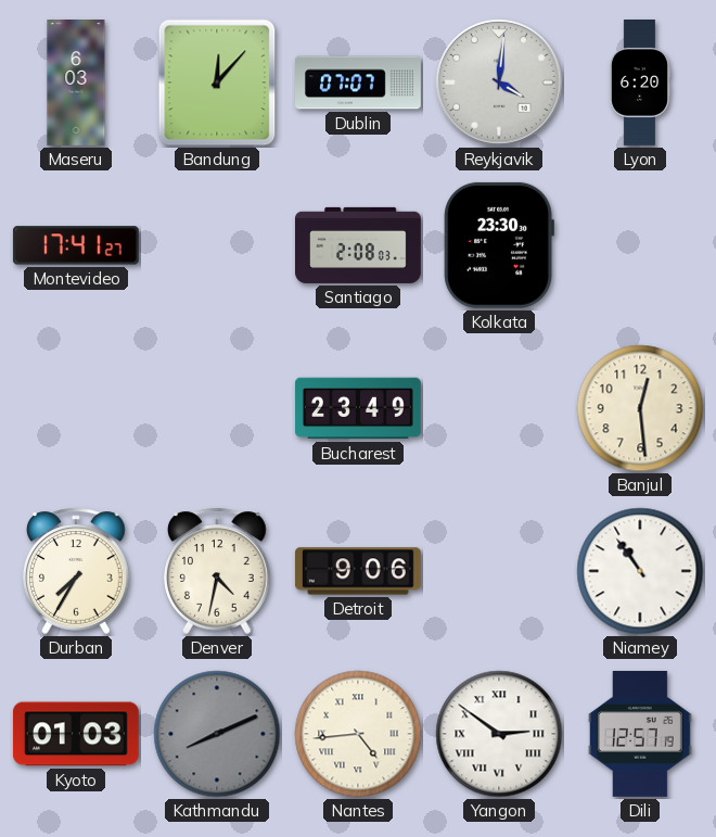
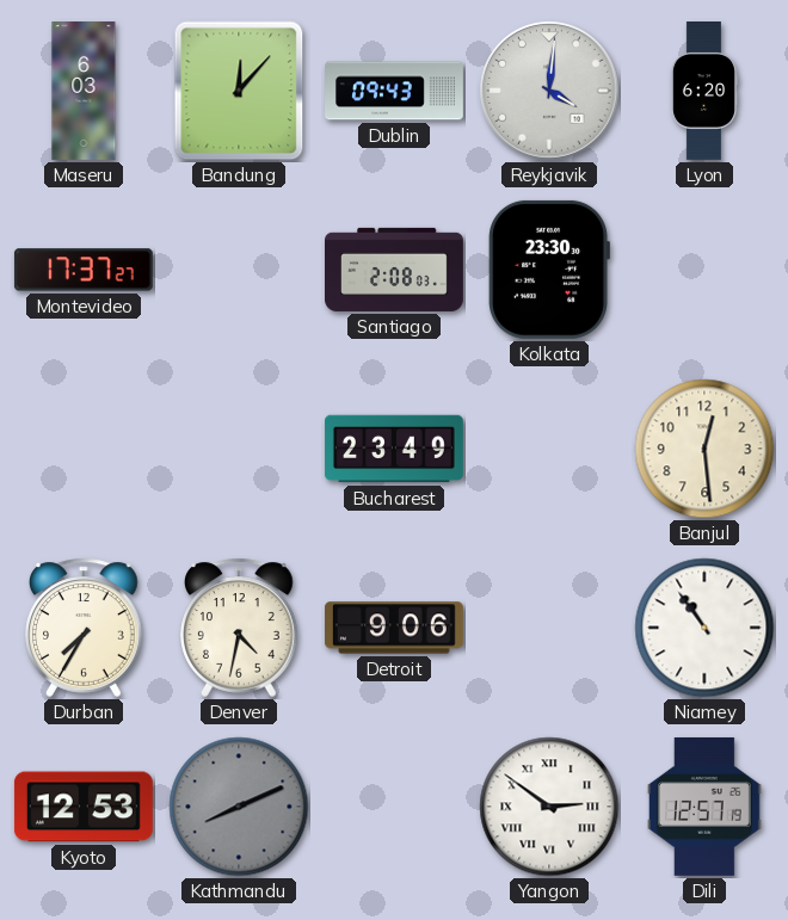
Dublin: 07:07 -> 09:43
Montevideo: 17:41 -> 17:37
Kyoto: 01:03 -> 12:53
Nantes: 4:44 -> none
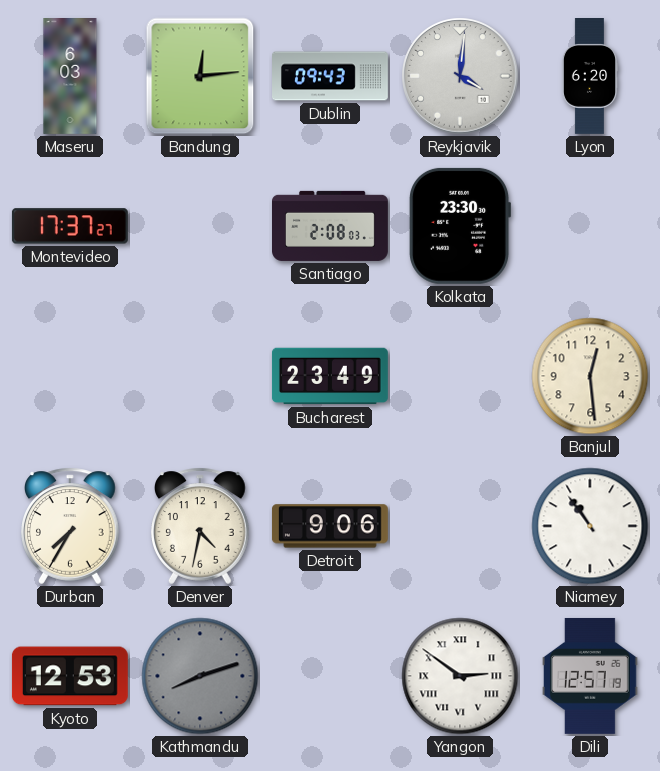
Bandung: 12:07 -> 12:14
Kathmandu: 8:11 -> 8:12
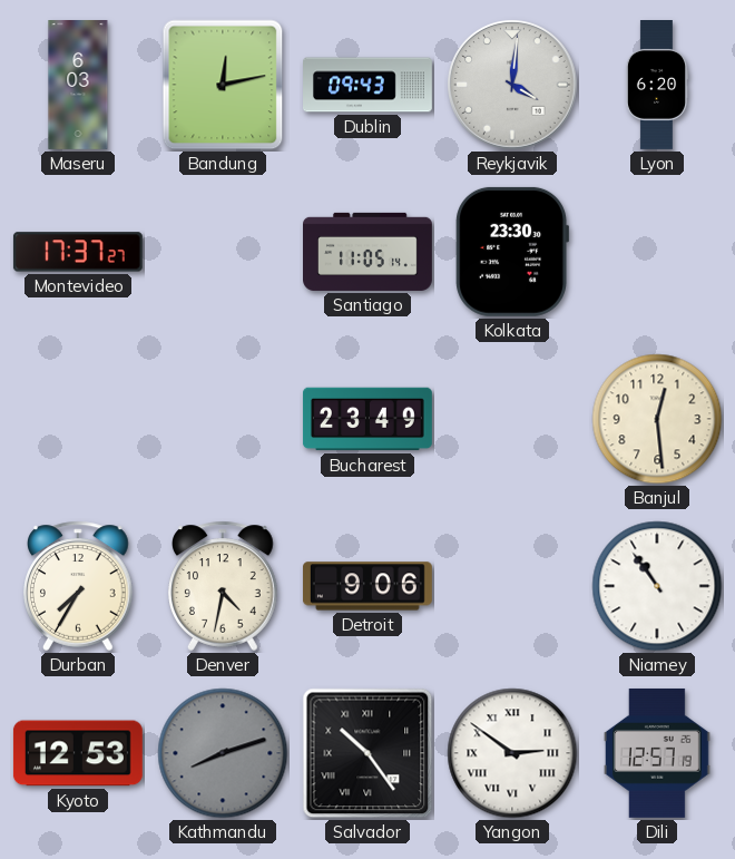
Bandung: 12:14 -> 12:13
Santiago: 2:08 -> 11:05
Salvador: none -> 10:24
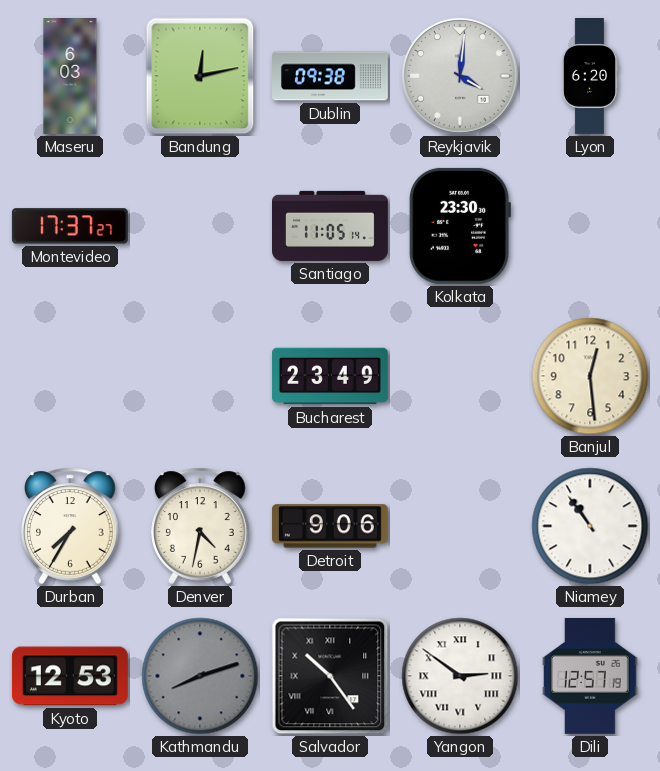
Dublin: 09:43 -> 09:38
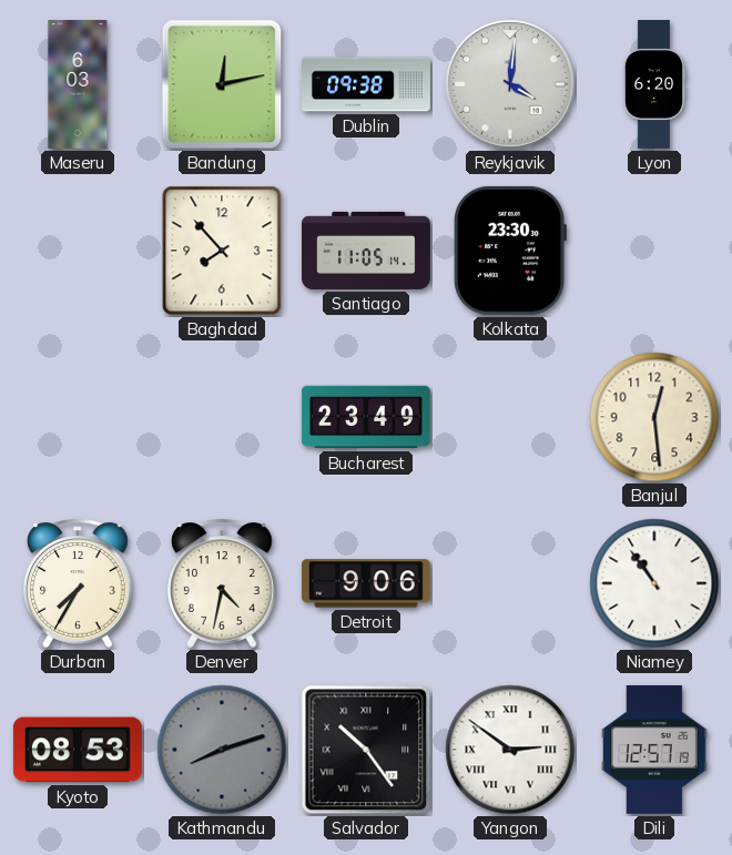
Montevideo: 17:37 -> none
Baghdad: none -> 7:53
Kyoto: 12:53 -> 08:53
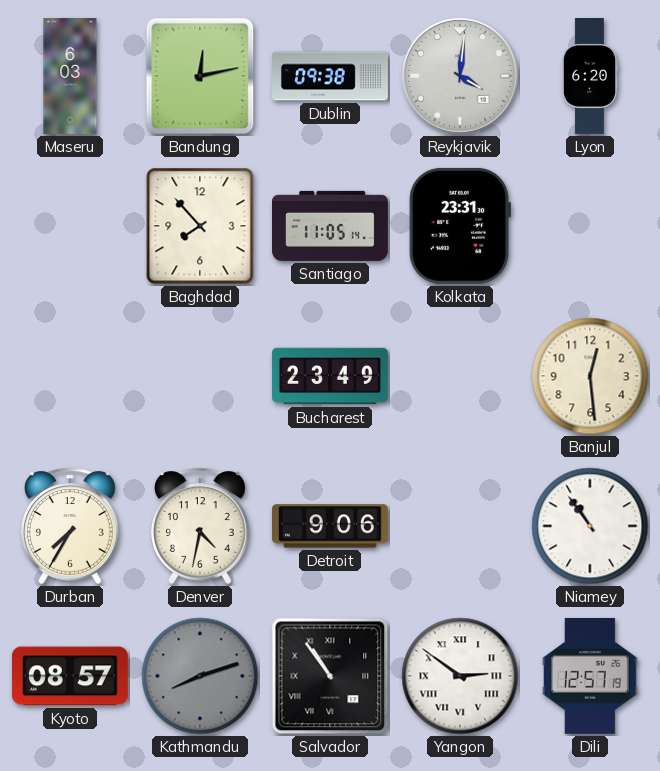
Kolkata: 23:30 -> 23:31
Kyoto: 08:53 -> 08:57
Salvador: 10:24 -> 10:54
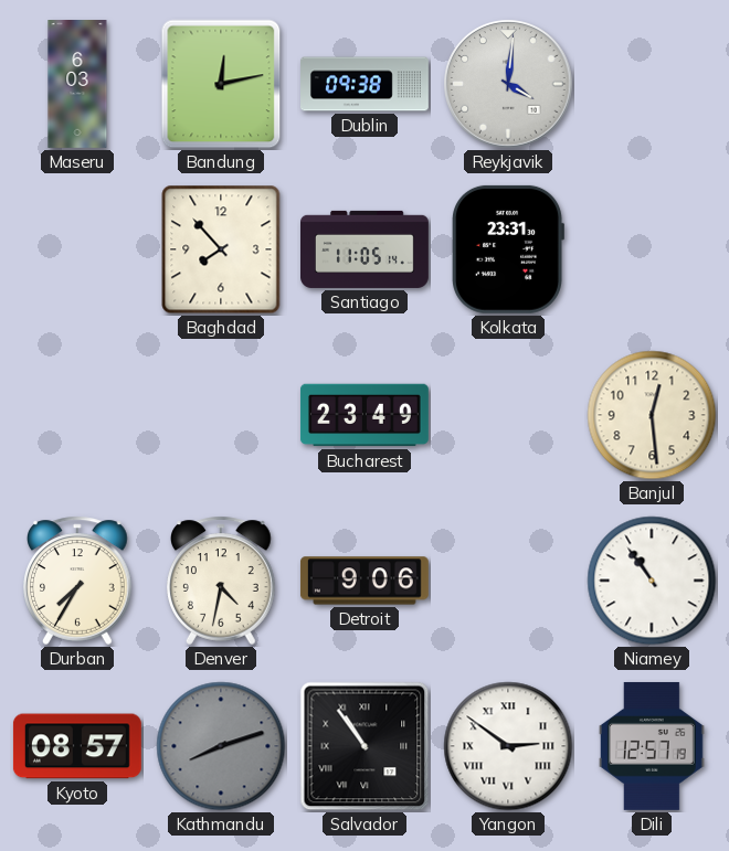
Lyon: 6:20 -> none
